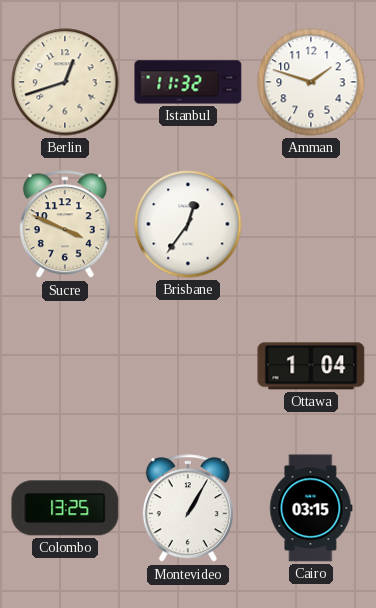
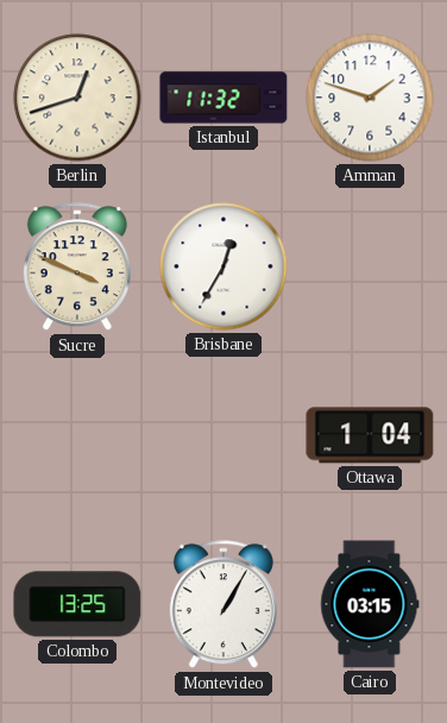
Brisbane: 12:36 -> 12:35
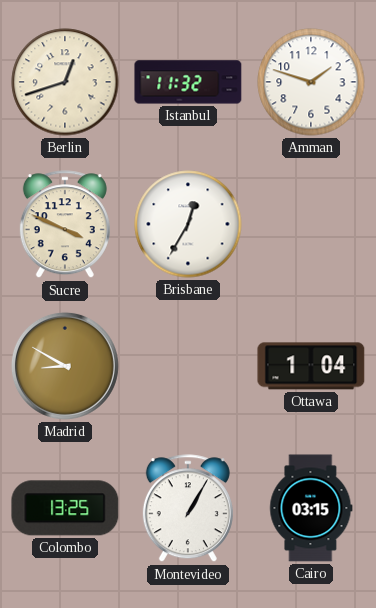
Madrid: none -> 8:50
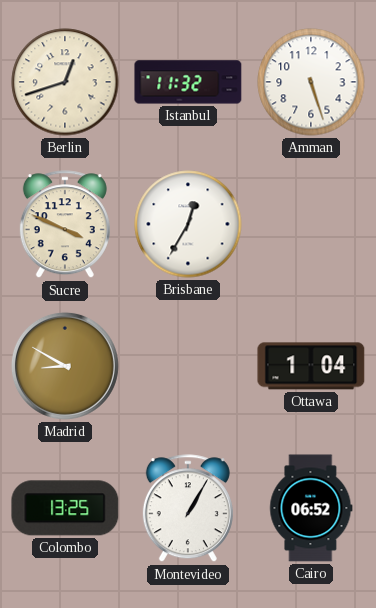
Amman: 1:48 -> 5:27
Cairo: 03:15 -> 06:52
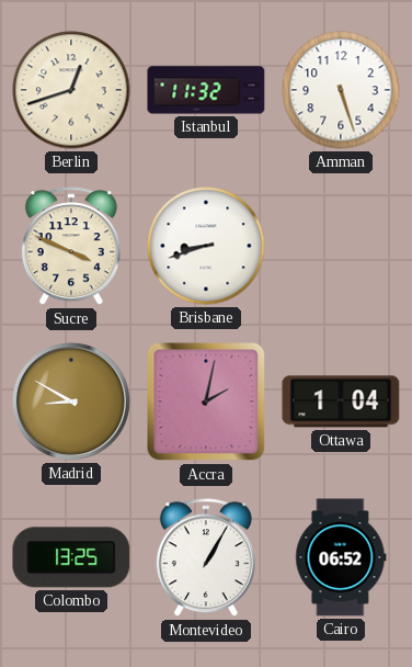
Brisbane: 12:35 -> 8:42
Accra: none -> 2:02
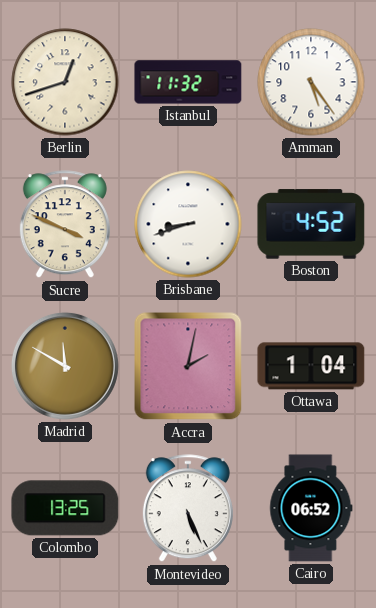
Amman: 5:27 -> 5:24
Boston: none -> 4:52
Madrid: 8:50 -> 11:50
Montevideo: 1:05 -> 5:26
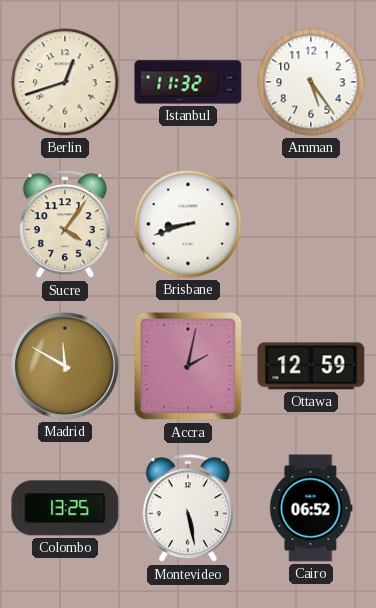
Sucre: 3:49 -> 4:06
Boston: 4:52 -> none
Ottawa: 1:04 -> 12:59
Montevideo: 5:26 -> 5:28
